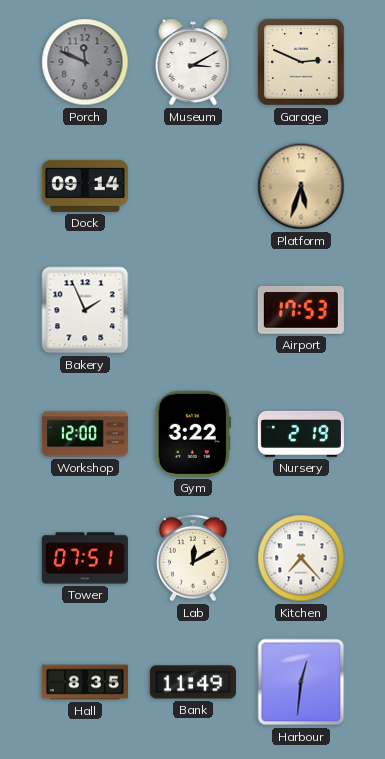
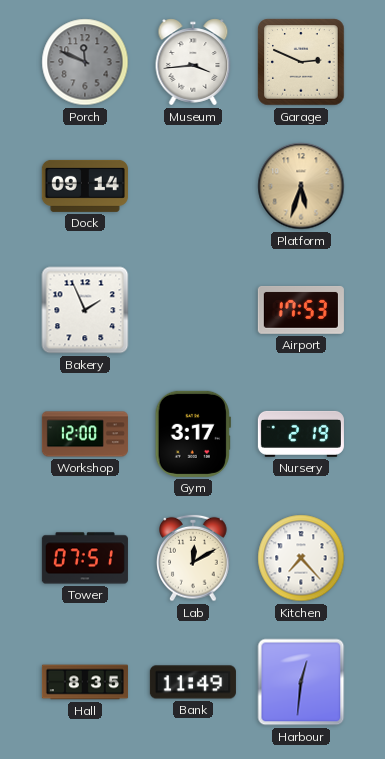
Museum: 3:10 -> 3:44
Gym: 3:22 -> 3:17
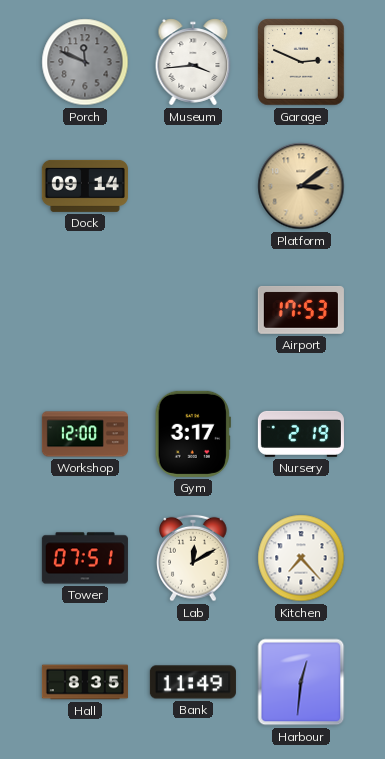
Platform: 5:33 -> 3:09
Bakery: 1:56 -> none
